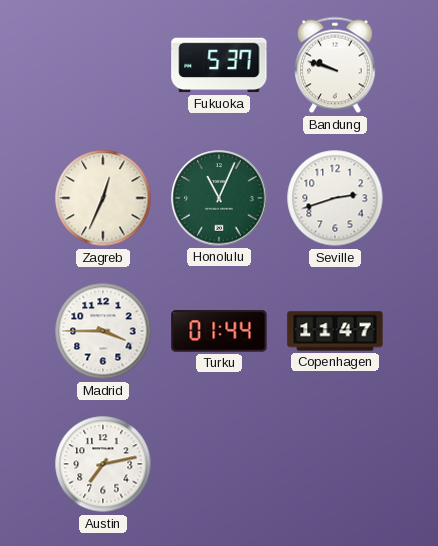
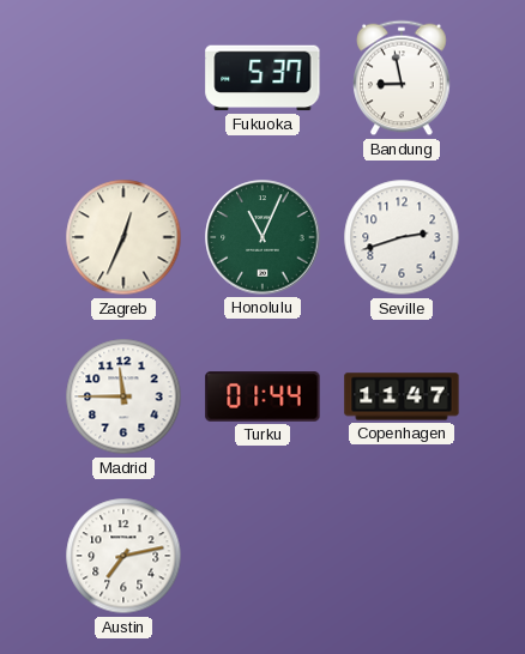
Bandung: 9:48 -> 8:58
Madrid: 3:45 -> 11:45
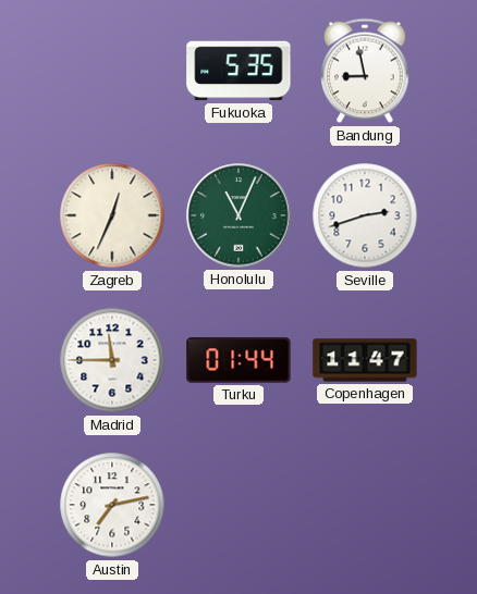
Fukuoka: 5:37 -> 5:35
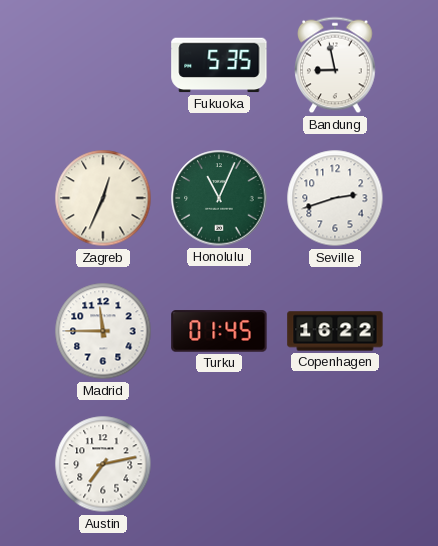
Turku: 01:44 -> 01:45
Copenhagen: 11:47 -> 16:22
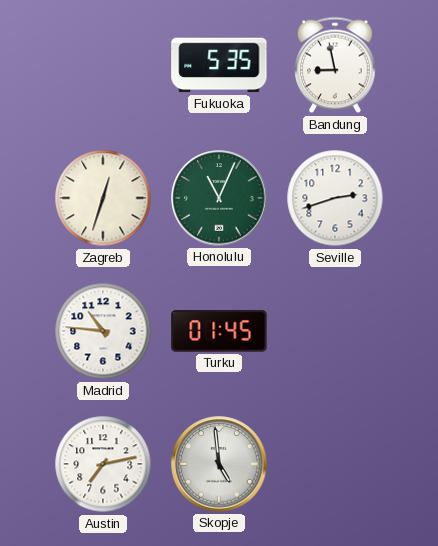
Zagreb: 12:34 -> 12:33
Madrid: 11:45 -> 10:46
Copenhagen: 16:22 -> none
Skopje: none -> 4:59
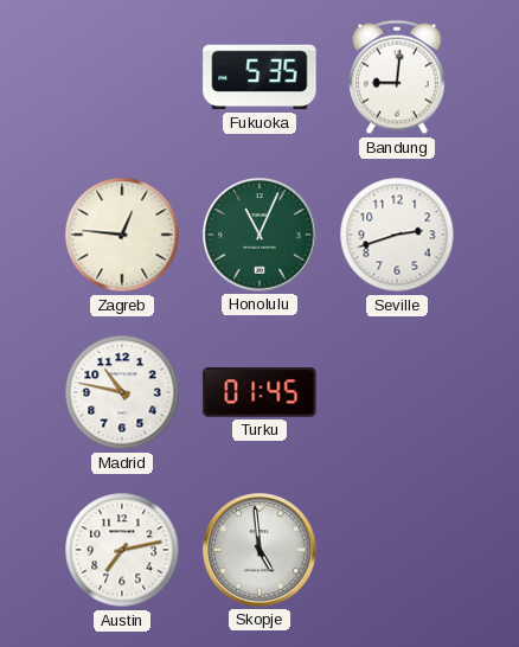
Bandung: 8:58 -> 9:01
Zagreb: 12:33 -> 12:46
Madrid: 10:46 -> 10:47
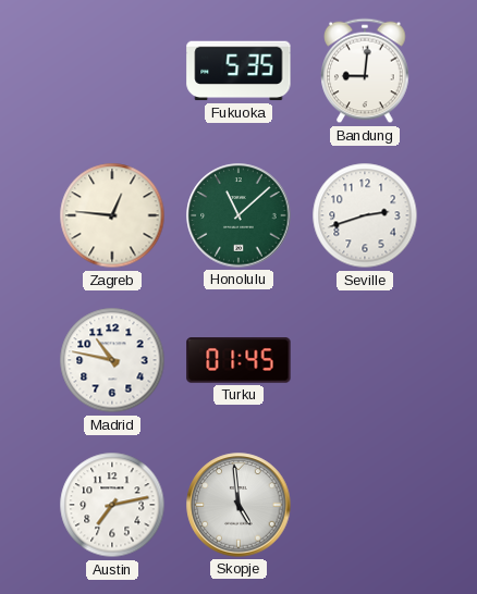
Honolulu: 11:04 -> 11:08
